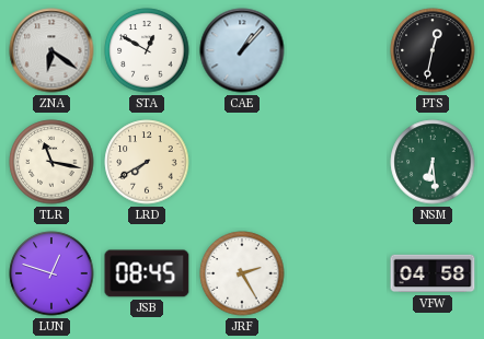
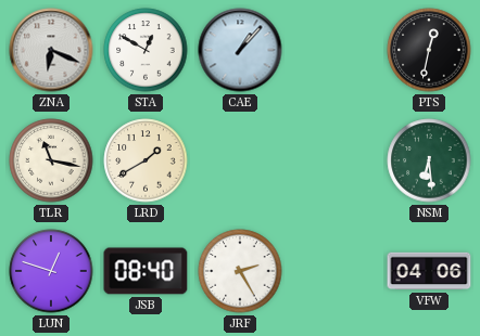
ZNA: 6:21 -> 6:19
LRD: 7:40 -> 1:40
JSB: 08:45 -> 08:40
VFW: 04:58 -> 04:06
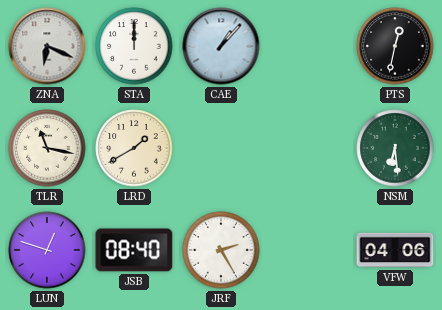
STA: 12:50 -> 12:00
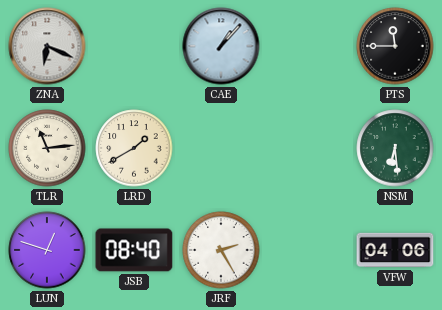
STA: 12:00 -> none
PTS: 12:32 -> 11:45
TLR: 11:17 -> 11:14
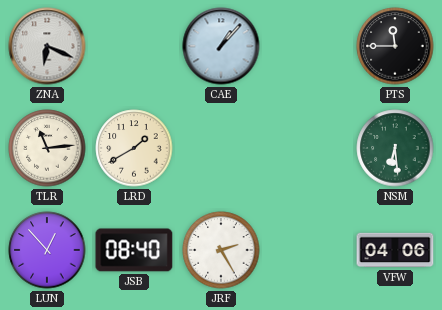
LUN: 12:48 -> 12:53
